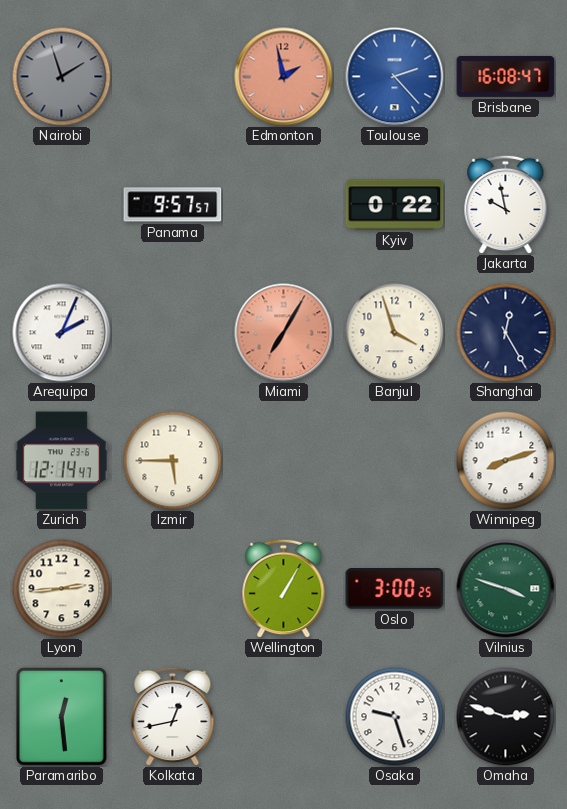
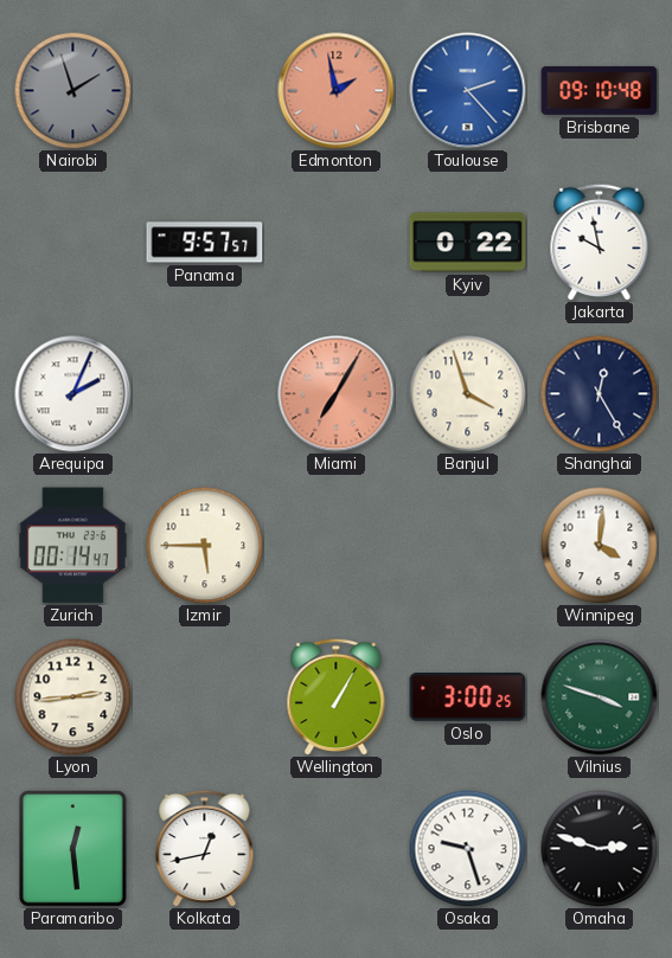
Brisbane: 16:08 -> 09:10
Zurich: 12:14 -> 00:14
Winnipeg: 8:12 -> 4:01
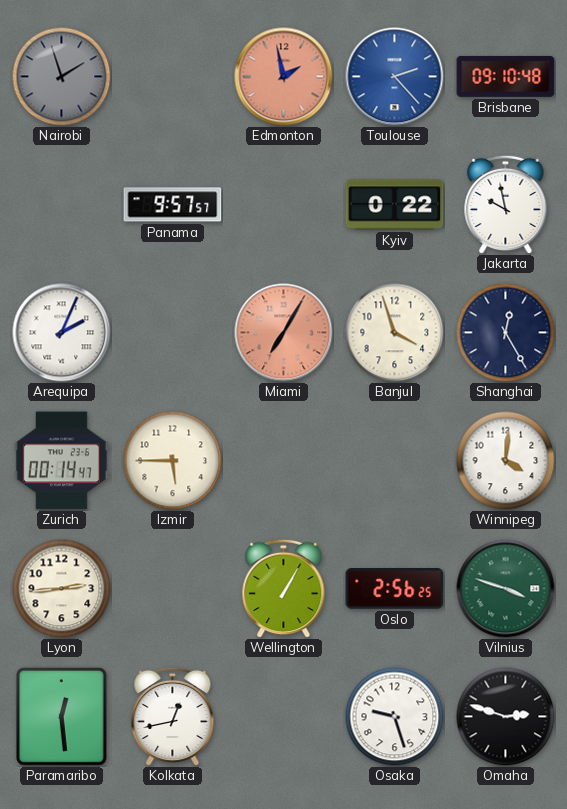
Oslo: 3:00 -> 2:56
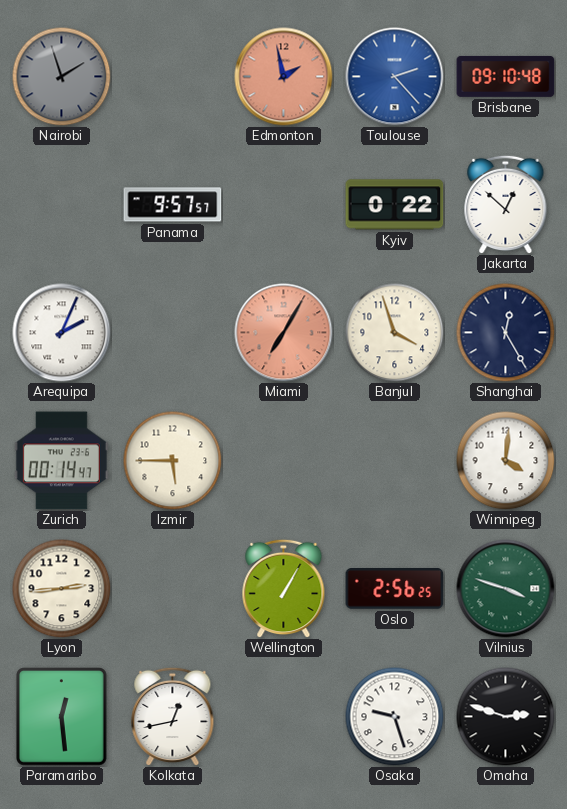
Jakarta: 9:58 -> 12:52
